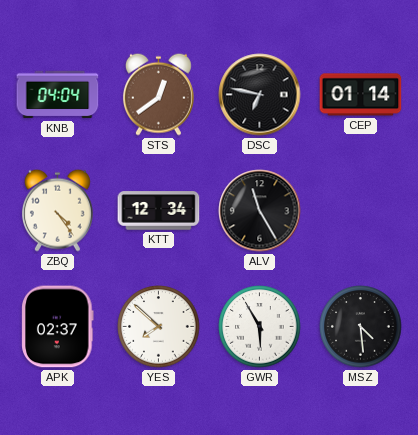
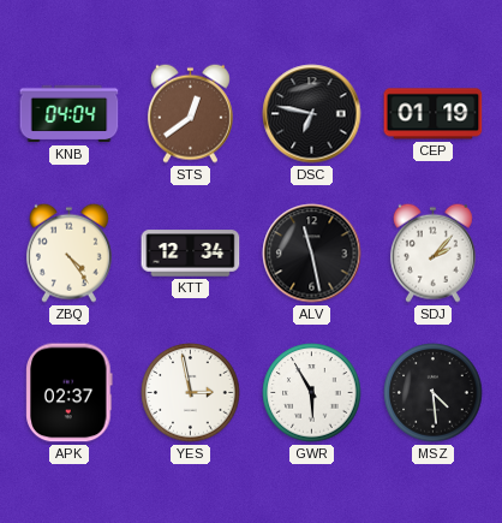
CEP: 01:14 -> 01:19
ALV: 11:25 -> 11:28
SDJ: none -> 2:07
YES: 7:52 -> 2:58
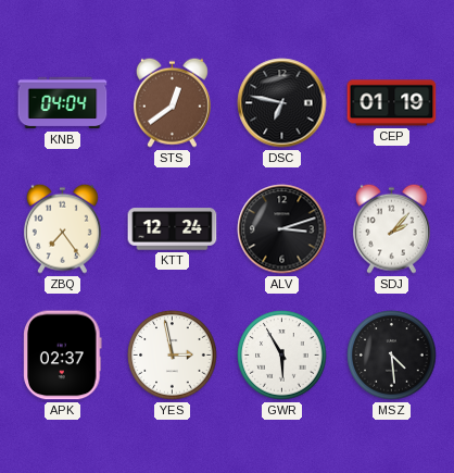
ZBQ: 4:24 -> 7:24
KTT: 12:34 -> 12:24
ALV: 11:28 -> 3:12
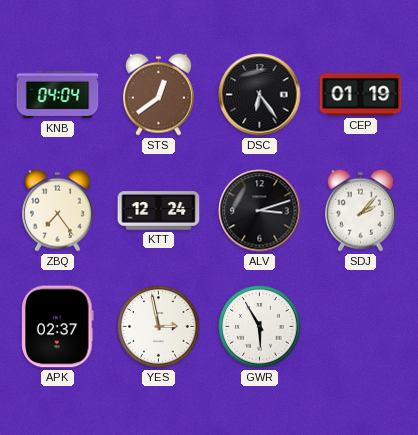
DSC: 6:47 -> 6:24
MSZ: 4:29 -> none
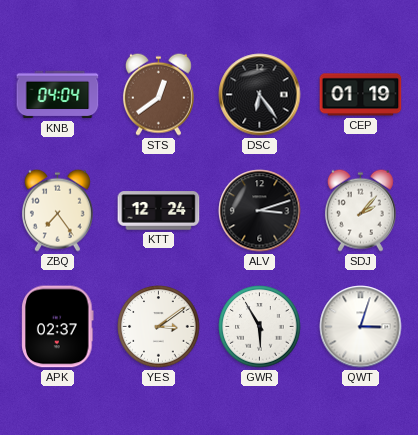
YES: 2:58 -> 3:09
QWT: none -> 3:03
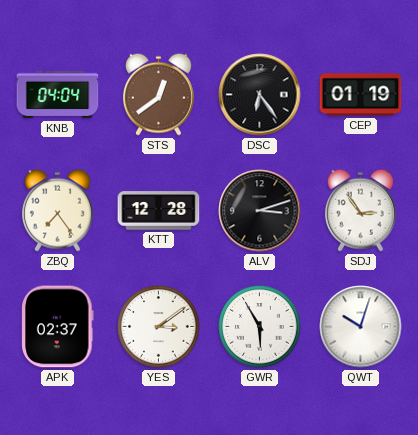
KTT: 12:24 -> 12:28
SDJ: 2:07 -> 2:54
QWT: 3:03 -> 10:03
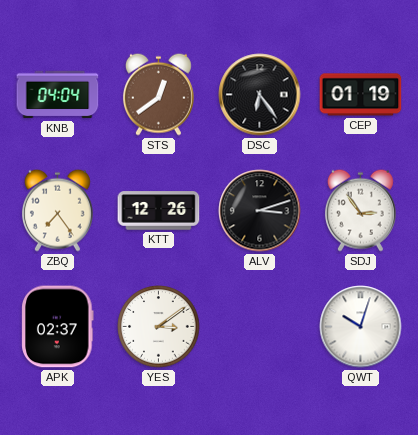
KTT: 12:28 -> 12:26
GWR: 5:55 -> none
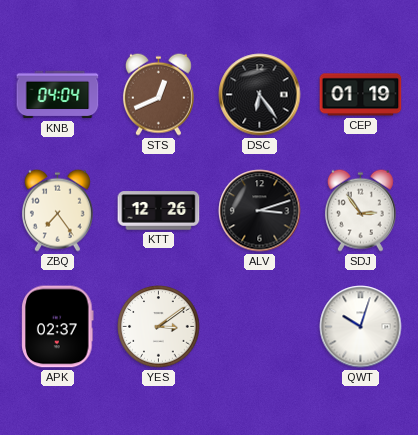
STS: 12:39 -> 12:41
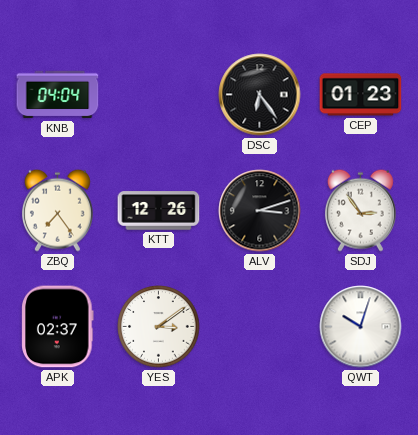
STS: 12:41 -> none
CEP: 01:19 -> 01:23
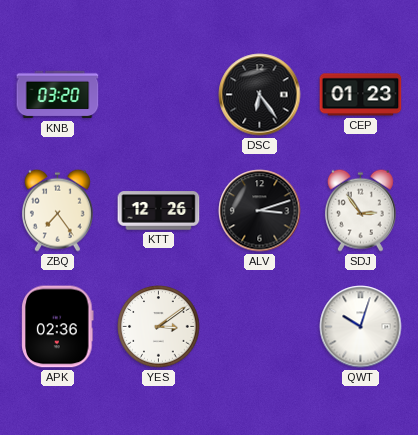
KNB: 04:04 -> 03:20
APK: 02:37 -> 02:36
